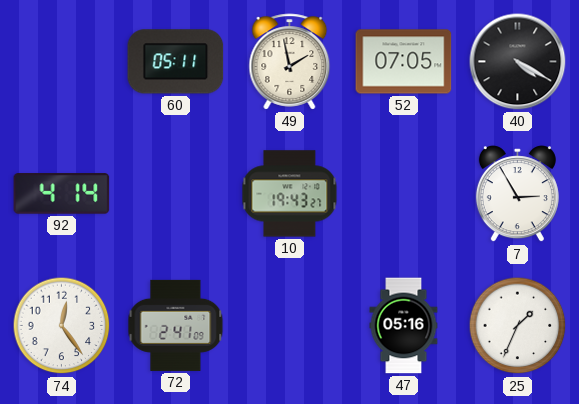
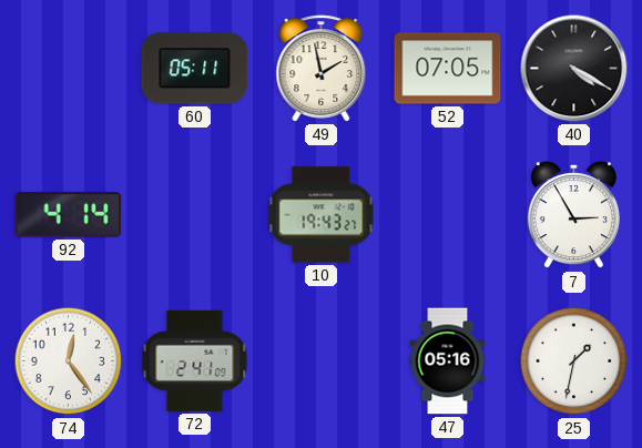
25: 1:34 -> 1:32
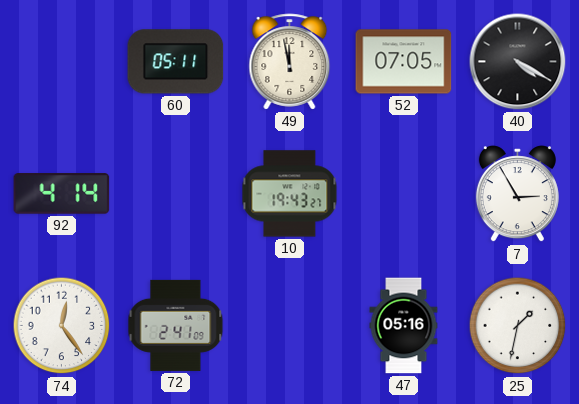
49: 1:58 -> 11:58
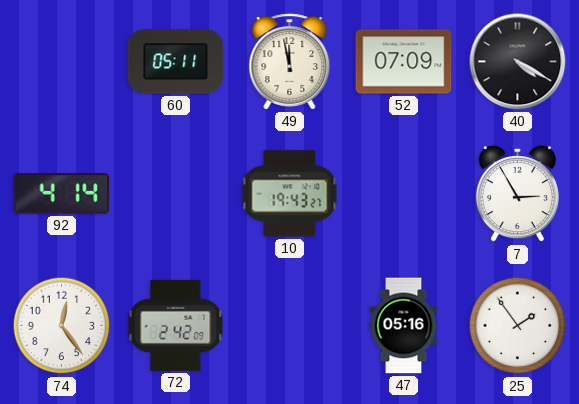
52: 07:05 -> 07:09
72: 2:41 -> 2:42
25: 1:32 -> 1:54
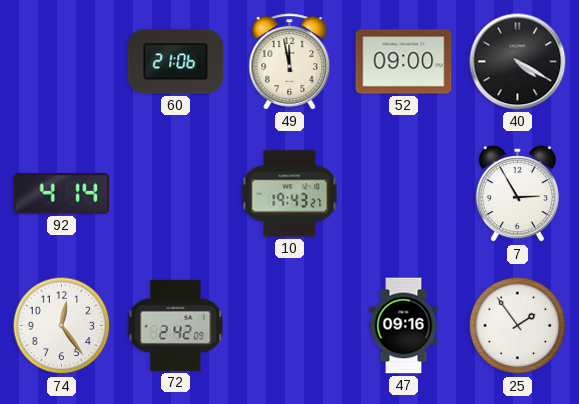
60: 05:11 -> 21:06
52: 07:09 -> 09:00
47: 05:16 -> 09:16
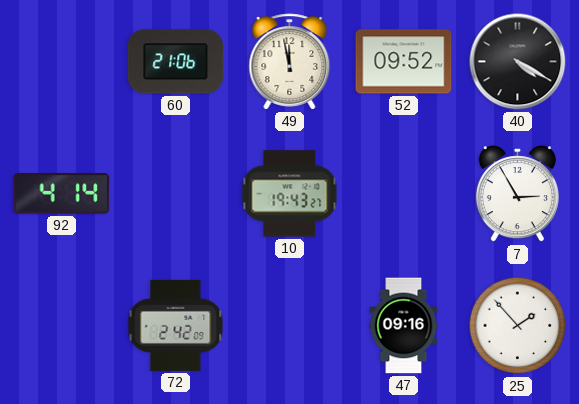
52: 09:00 -> 09:52
74: 12:24 -> none
25: 1:54 -> 1:53
